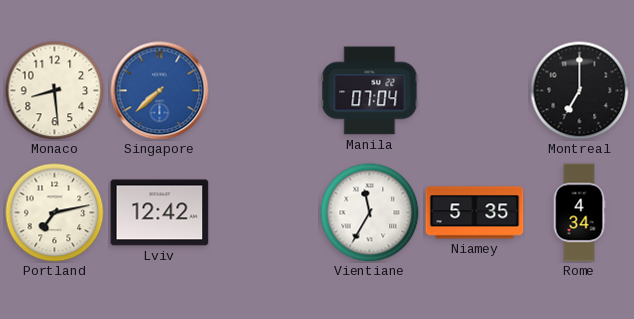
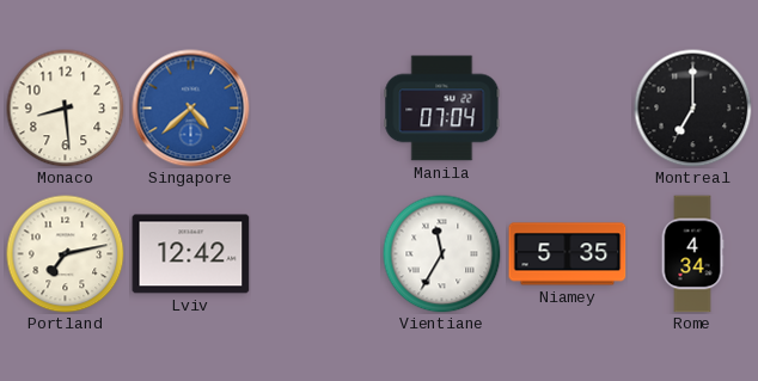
Singapore: 7:38 -> 4:38
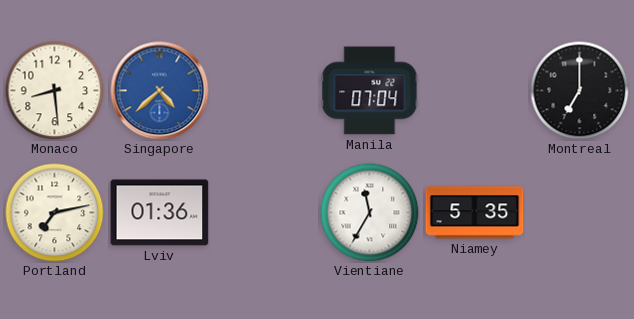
Lviv: 12:42 -> 01:36
Rome: 4:34 -> none
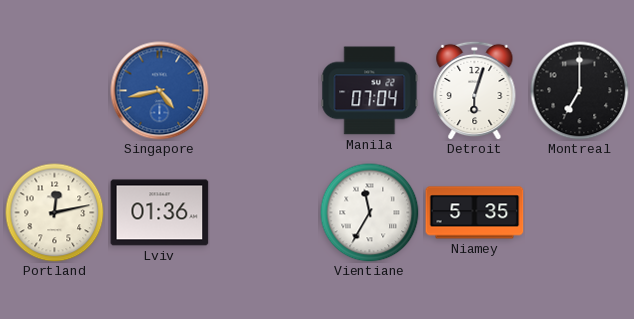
Monaco: 8:29 -> none
Singapore: 4:38 -> 4:43
Detroit: none -> 6:03
Portland: 7:13 -> 12:13
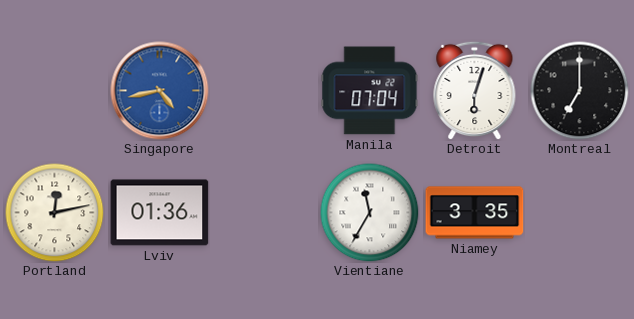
Niamey: 5:35 -> 3:35
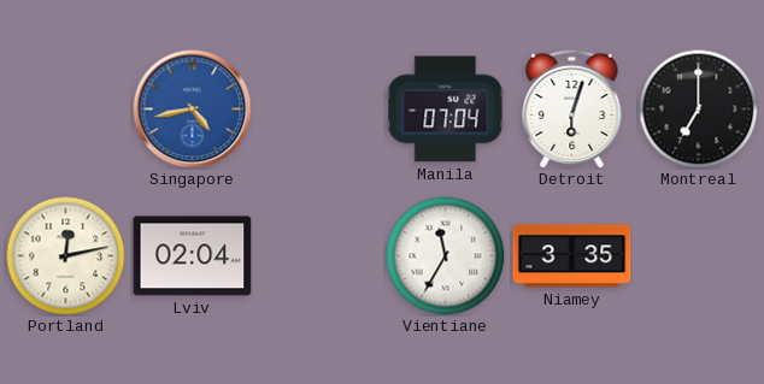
Lviv: 01:36 -> 02:04
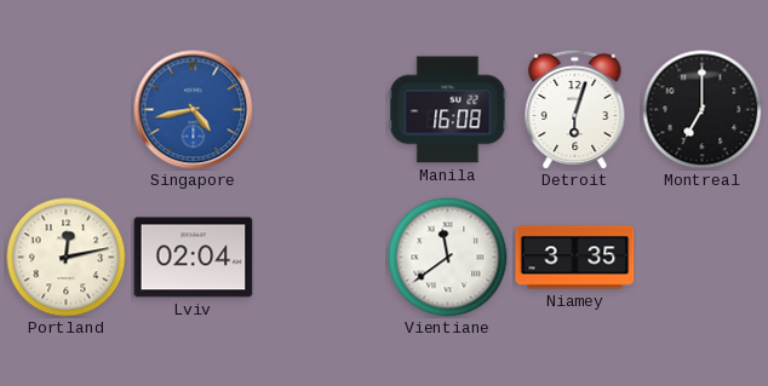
Manila: 07:04 -> 16:08
Vientiane: 11:35 -> 11:39
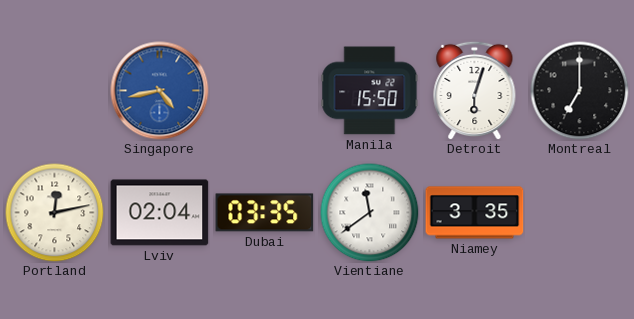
Manila: 16:08 -> 15:50
Dubai: none -> 03:35
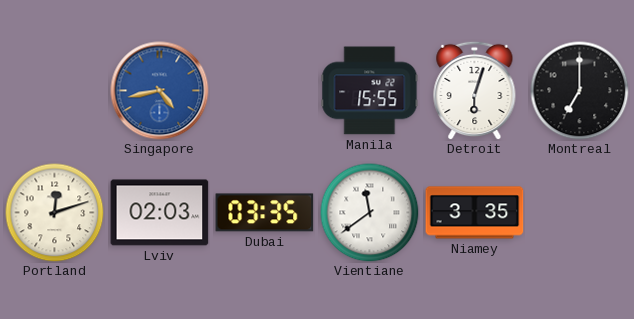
Manila: 15:50 -> 15:55
Portland: 12:13 -> 12:12
Lviv: 02:04 -> 02:03
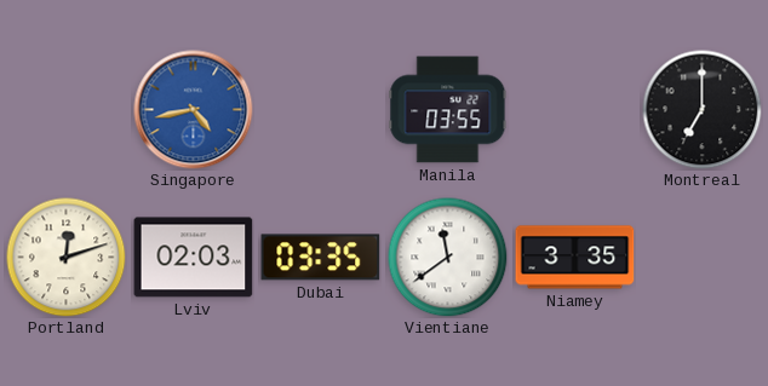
Manila: 15:55 -> 03:55
Detroit: 6:03 -> none
